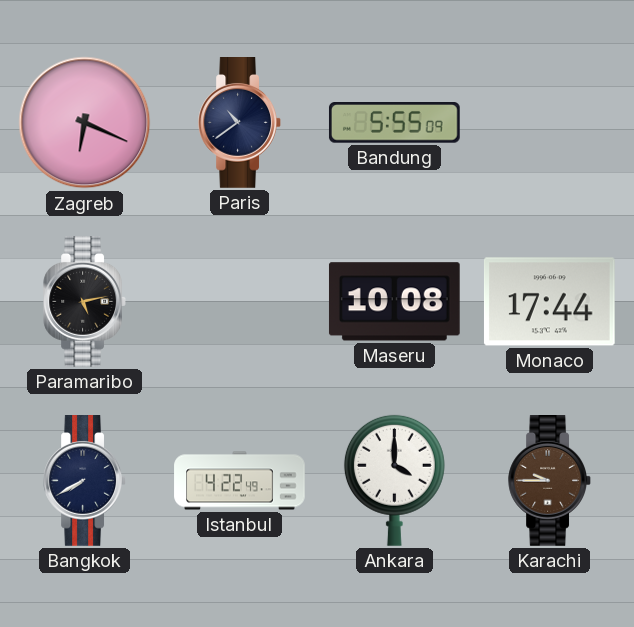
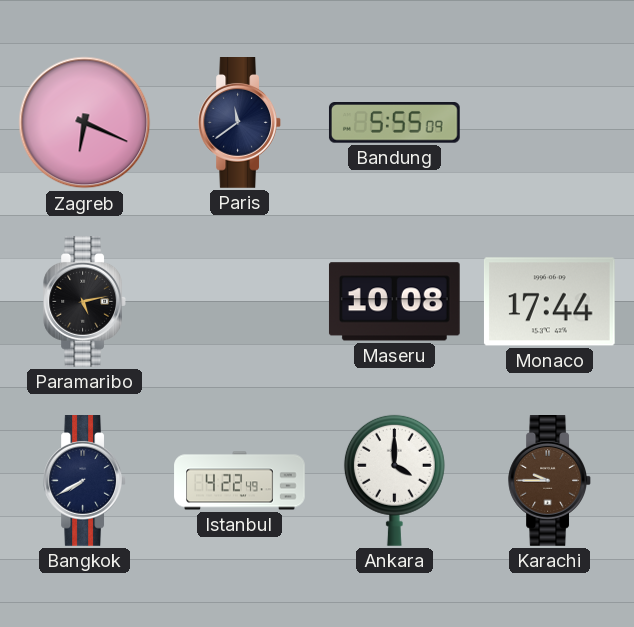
Paris: 10:39 -> 11:39
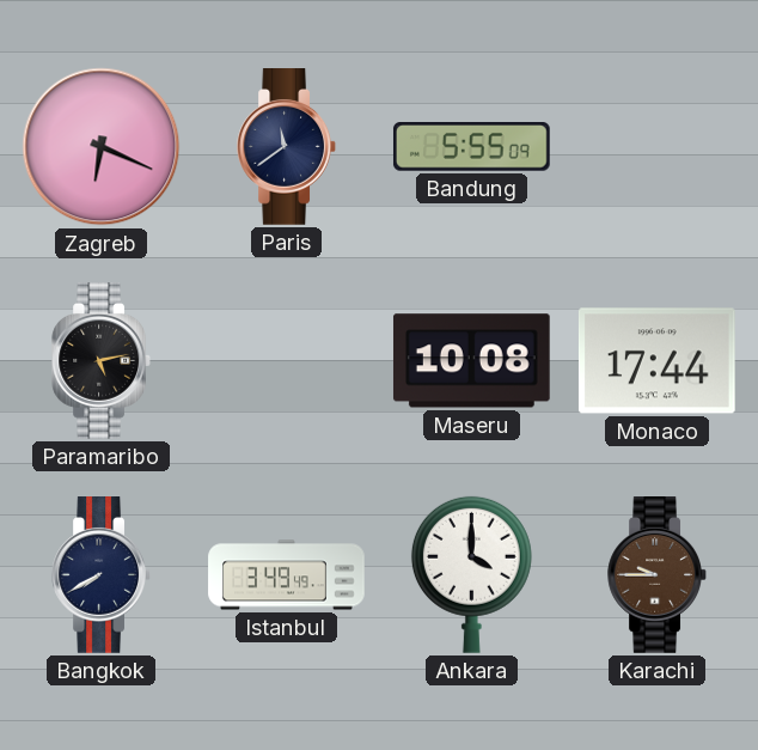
Istanbul: 4:22 -> 3:49
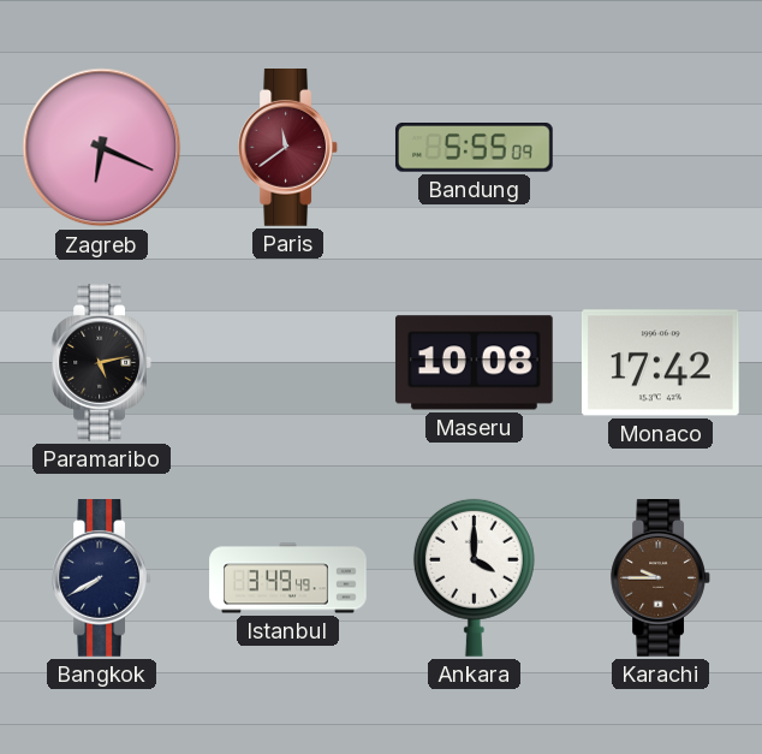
Paris dial: navy -> burgundy
Monaco: 17:44 -> 17:42
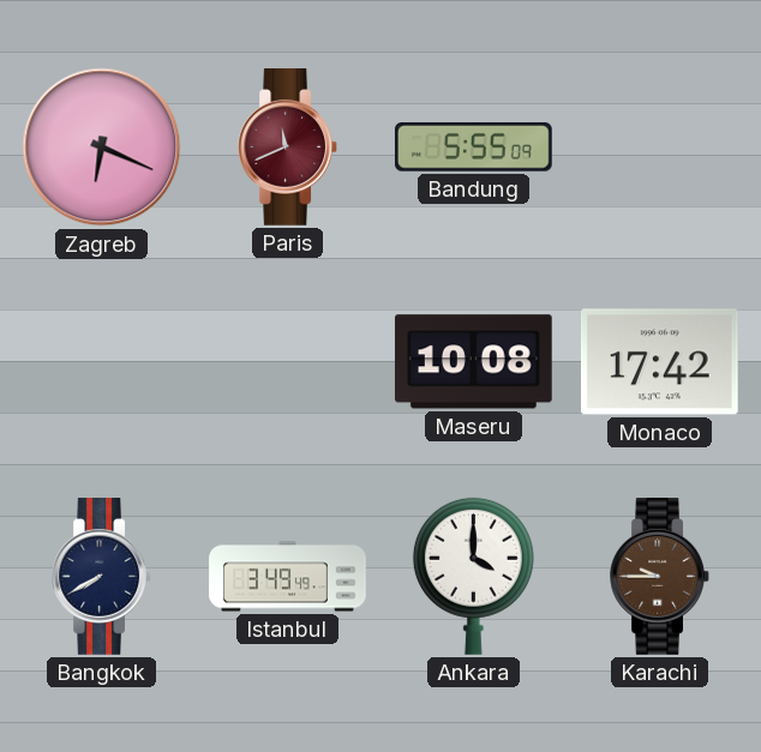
Paris: 11:39 -> 11:41
Paramaribo: 5:13 -> none
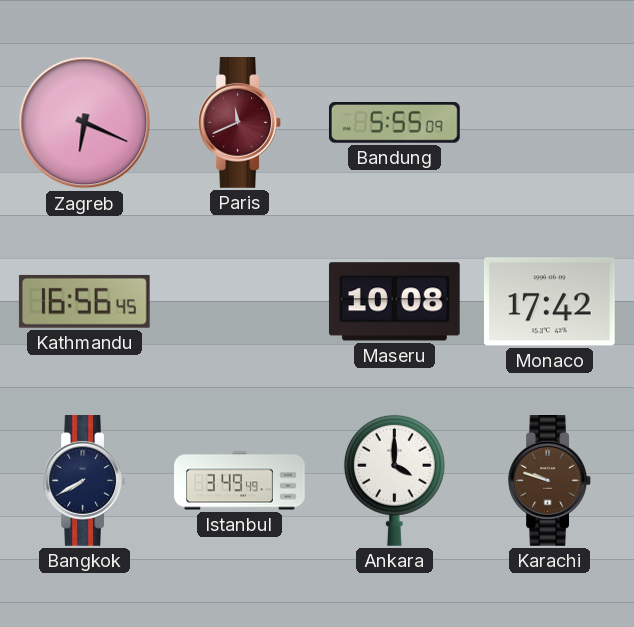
Kathmandu: none -> 16:56
Karachi: 9:45 -> 9:48
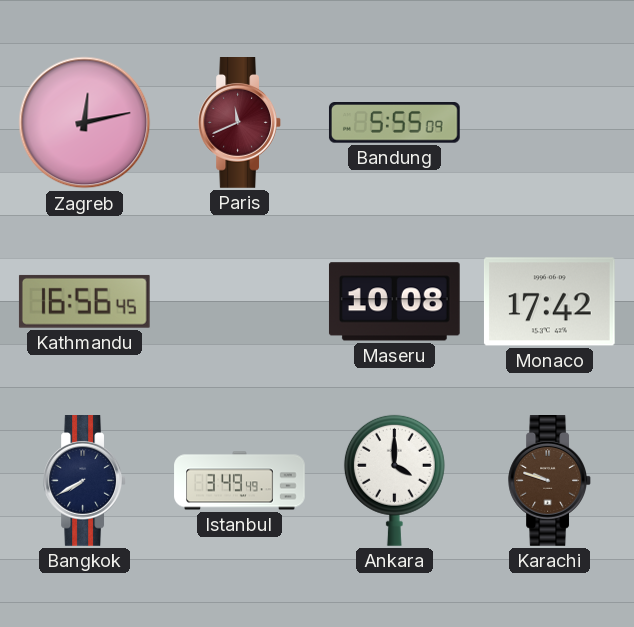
Zagreb: 6:19 -> 12:13
